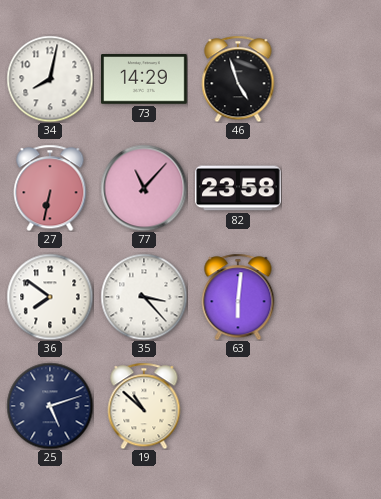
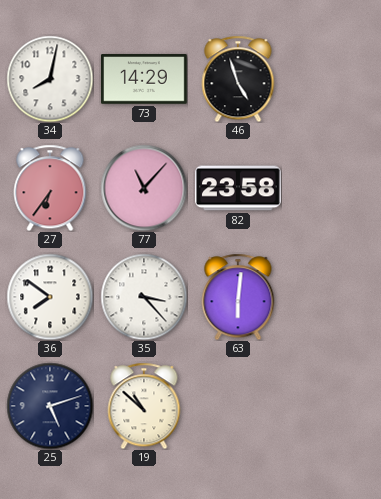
27: 6:32 -> 6:36
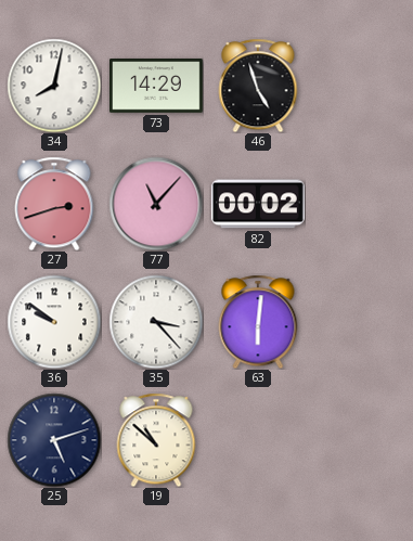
27: 6:36 -> 2:42
82: 23:58 -> 00:02
36: 7:51 -> 9:51
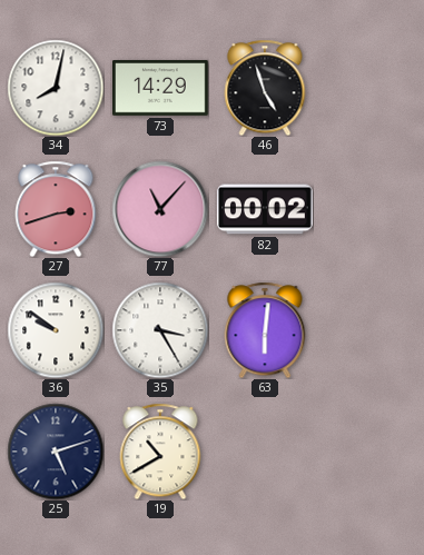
35: 3:23 -> 3:25
19: 10:52 -> 10:40
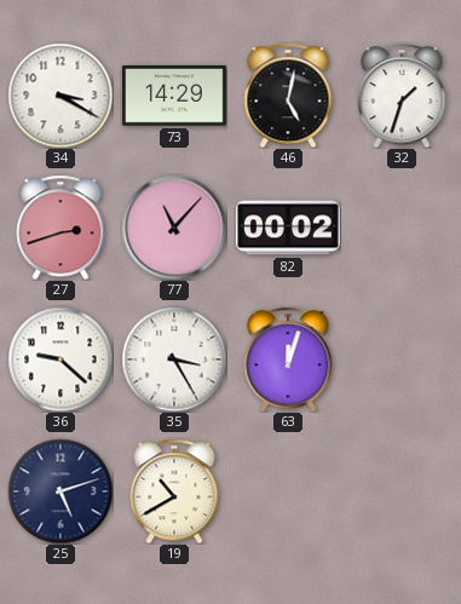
34: 8:02 -> 3:20
46: 4:57 -> 5:02
32: none -> 1:33
36: 9:51 -> 9:22
63: 6:01 -> 12:03
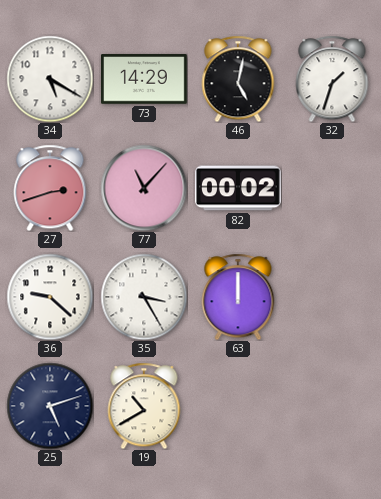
34: 3:20 -> 5:20
63: 12:03 -> 12:00
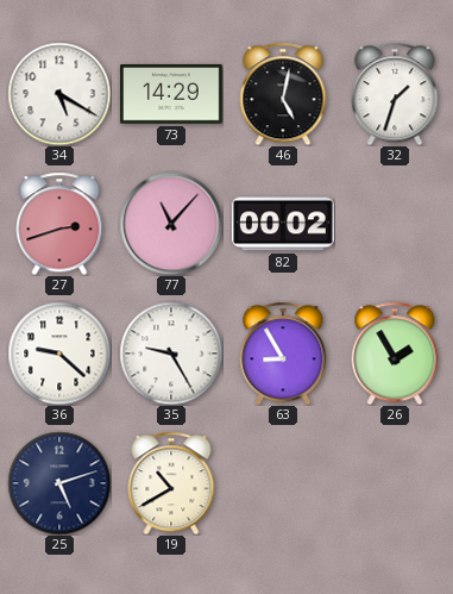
35: 3:25 -> 9:25
63: 12:00 -> 8:55
26: none -> 1:55
